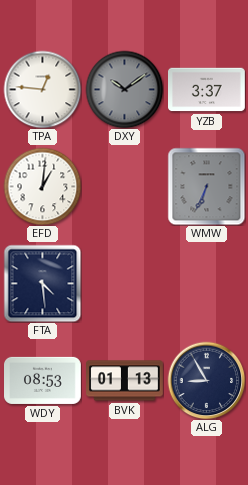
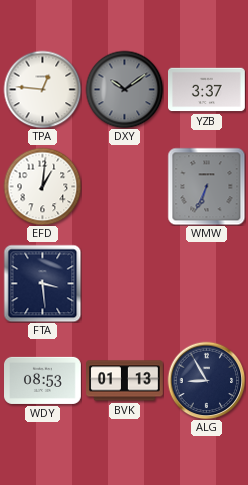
FTA: 4:29 -> 3:29
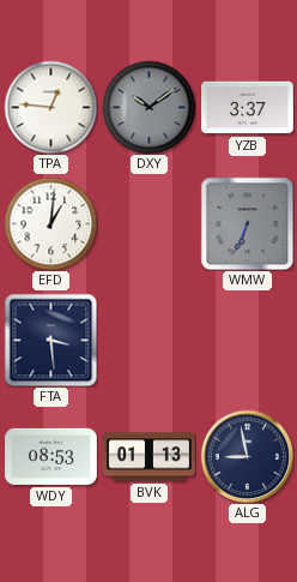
ALG: 8:55 -> 8:58
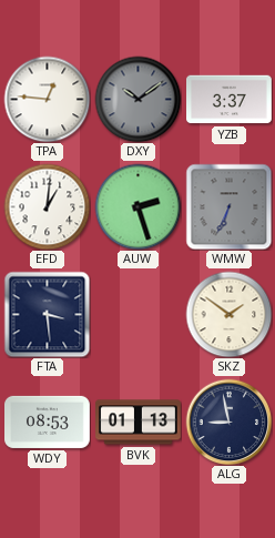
AUW: none -> 2:27
SKZ: none -> 1:51
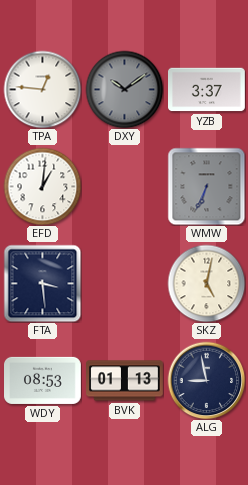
AUW: 2:27 -> none
SKZ: 1:51 -> 5:02
